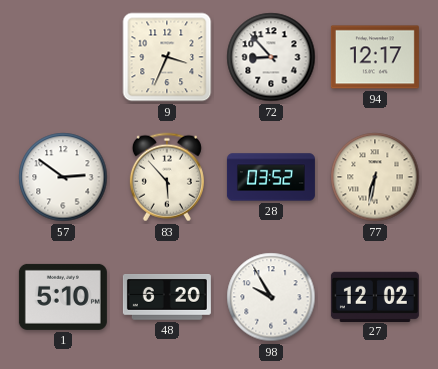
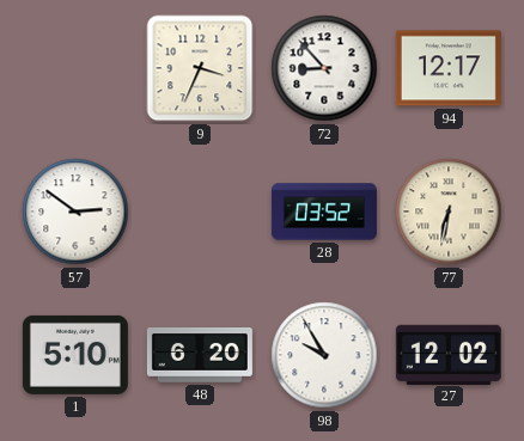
83: 5:53 -> none
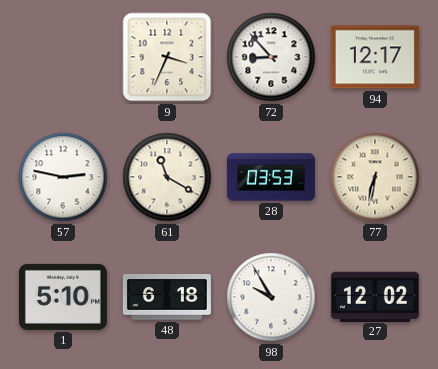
57: 2:51 -> 2:47
61: none -> 11:20
28: 03:52 -> 03:53
48: 6:20 -> 6:18
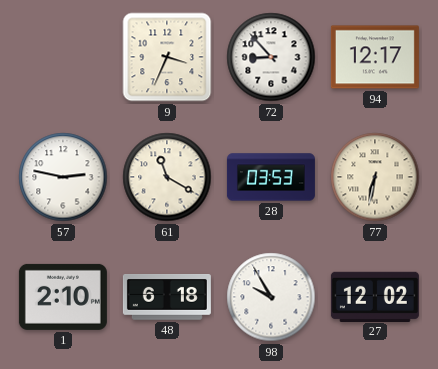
1: 5:10 -> 2:10
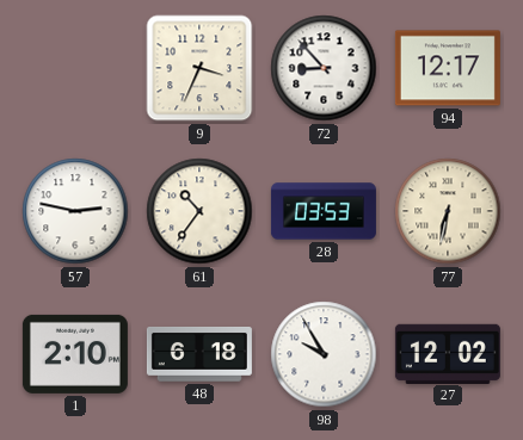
61: 11:20 -> 10:36
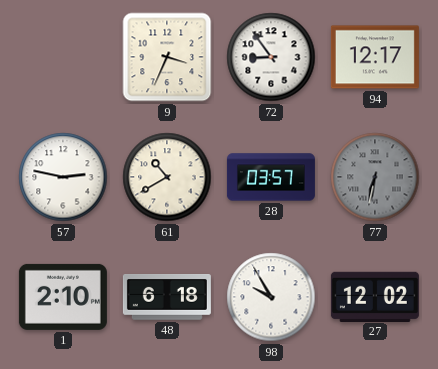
72: 8:53 -> 8:54
61: 10:36 -> 10:40
28: 03:53 -> 03:57
77 dial: cream -> grey
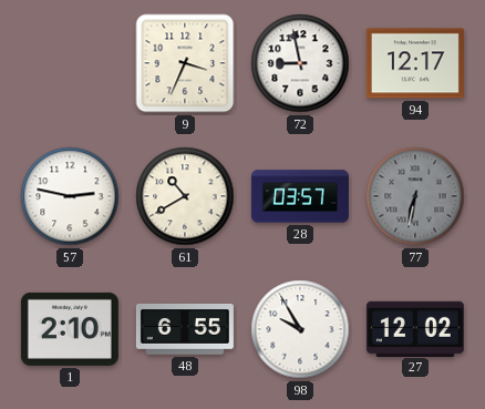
72: 8:54 -> 8:58
48: 6:18 -> 6:55
